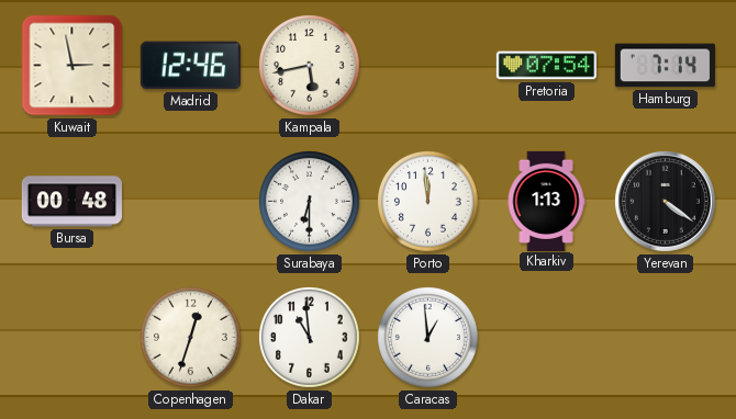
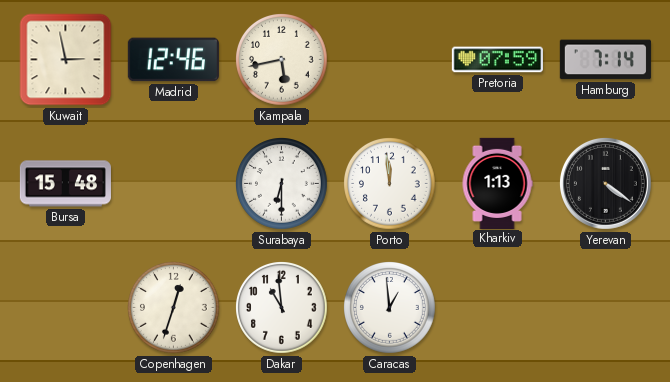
Pretoria: 07:54 -> 07:59
Bursa: 00:48 -> 15:48
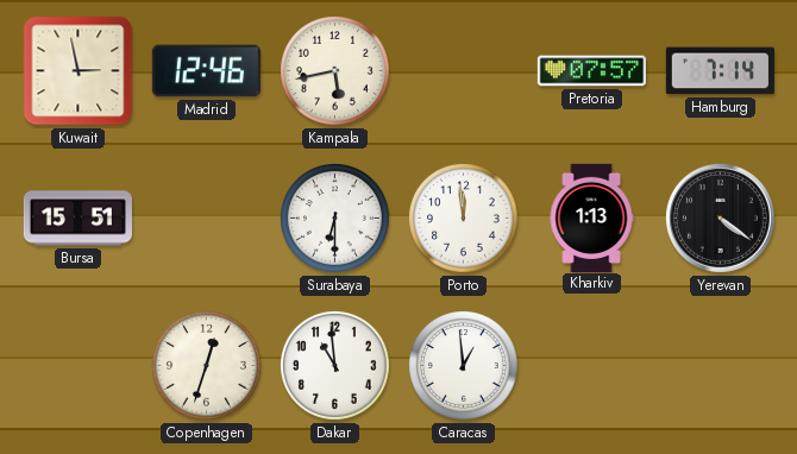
Pretoria: 07:59 -> 07:57
Bursa: 15:48 -> 15:51
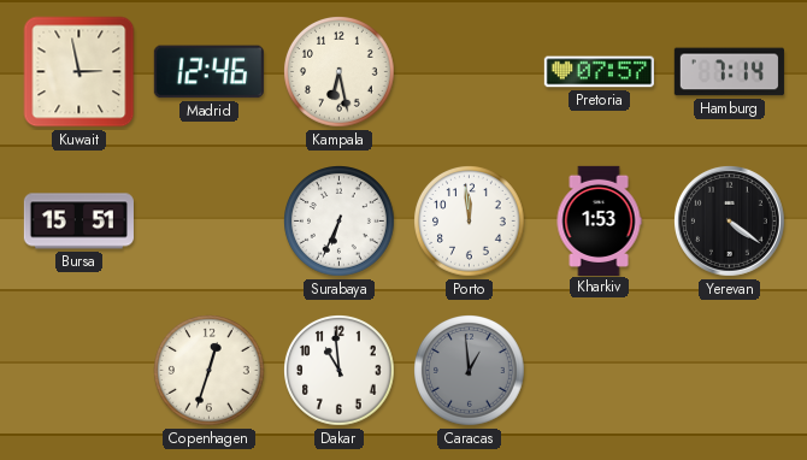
Kampala: 5:43 -> 6:28
Surabaya: 6:30 -> 6:34
Kharkiv: 1:13 -> 1:53
Caracas dial: white -> grey
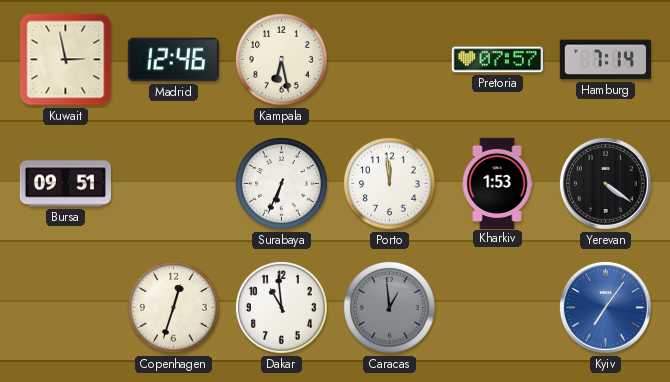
Bursa: 15:51 -> 09:51
Kyiv: none -> 7:06
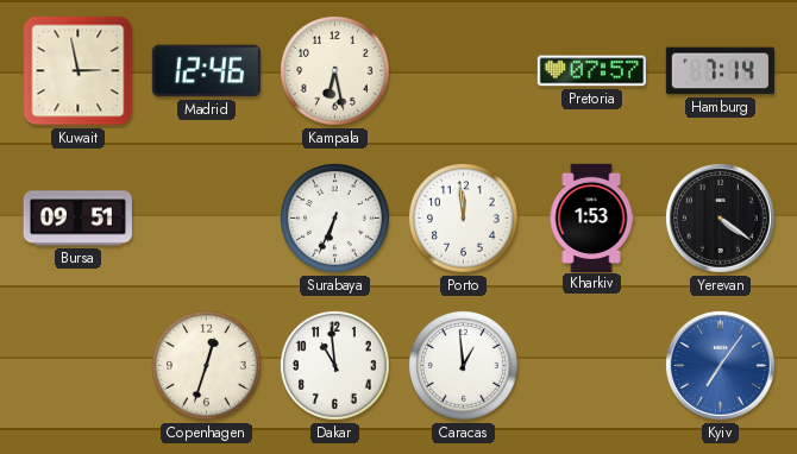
Caracas dial: grey -> white
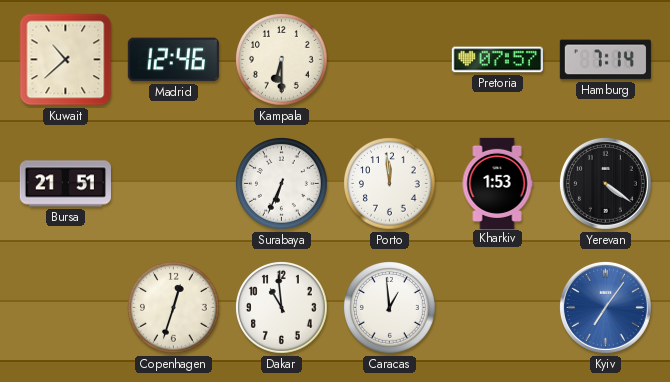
Kuwait: 2:58 -> 10:38
Kampala: 6:28 -> 6:30
Bursa: 09:51 -> 21:51
